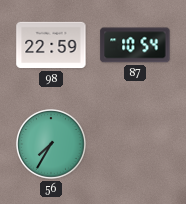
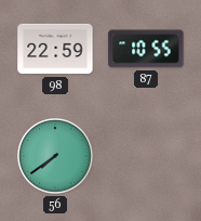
87: 10:54 -> 10:55
56: 7:35 -> 7:39
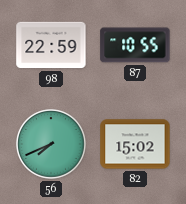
56: 7:39 -> 7:41
82: none -> 15:02
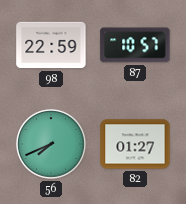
87: 10:55 -> 10:57
82: 15:02 -> 01:27
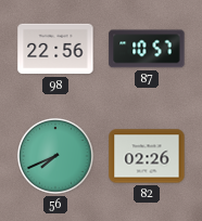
98: 22:59 -> 22:56
82: 01:27 -> 02:26
